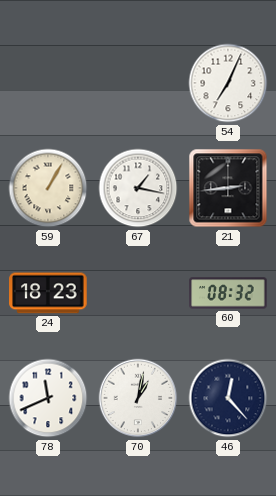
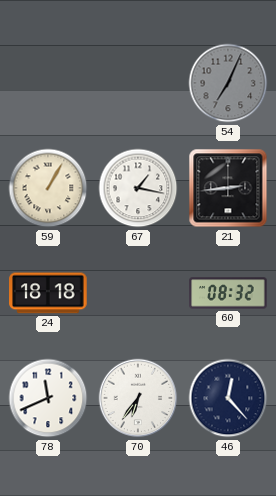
54 dial: white -> grey
24: 18:23 -> 18:18
70: 1:02 -> 6:36
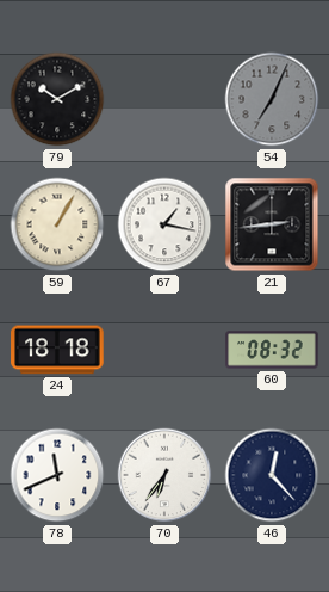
79: none -> 10:10
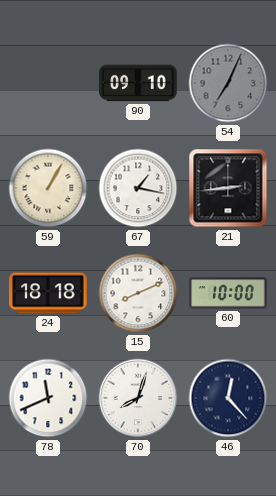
79: 10:10 -> none
90: none -> 09:10
15: none -> 8:11
60: 08:32 -> 10:00
70: 6:36 -> 8:03
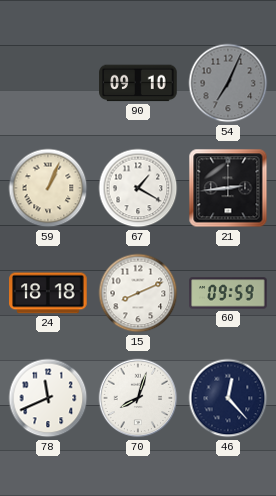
59: 1:05 -> 1:04
67: 1:17 -> 1:20
60: 10:00 -> 09:59
